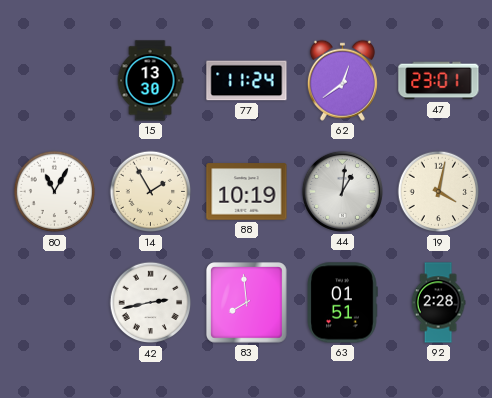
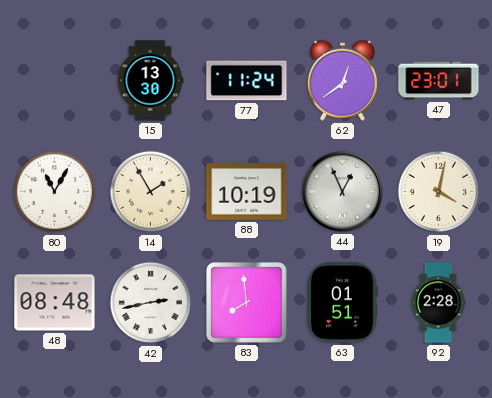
44: 1:01 -> 12:56
48: none -> 08:48
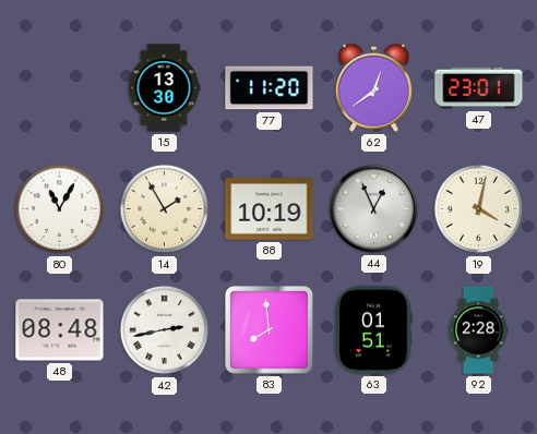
77: 11:24 -> 11:20
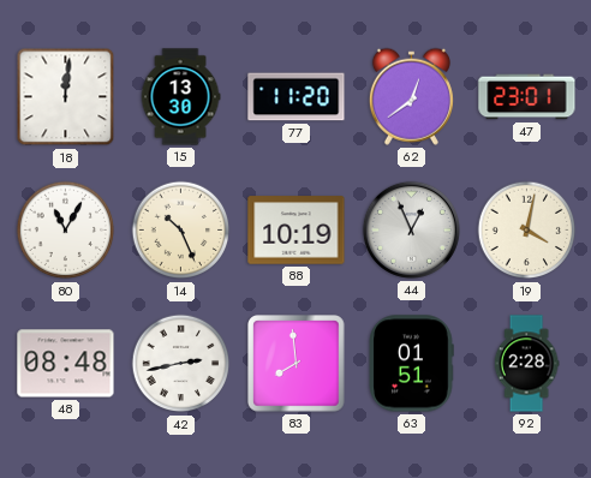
18: none -> 12:01
14: 1:55 -> 10:26
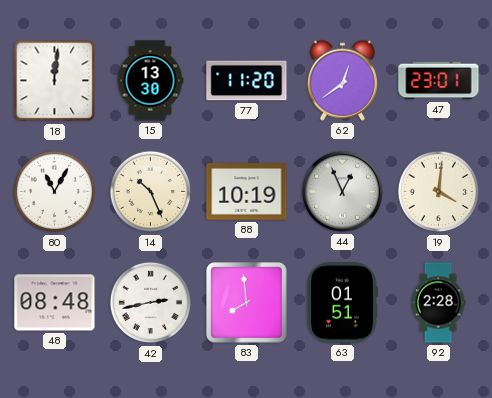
19: 4:02 -> 4:01
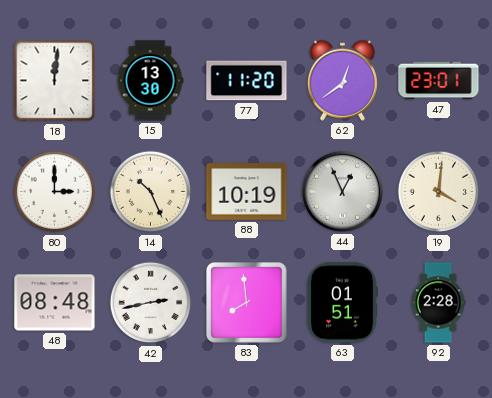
80: 11:05 -> 3:00
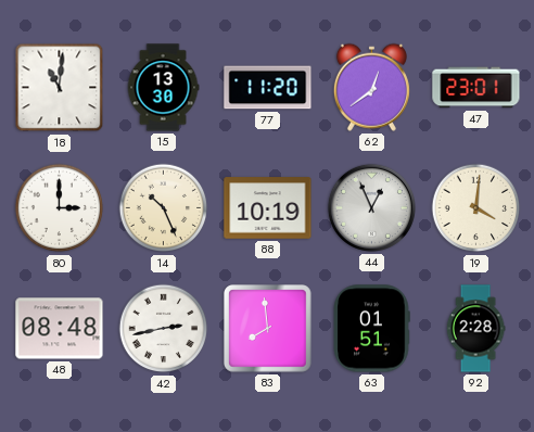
18: 12:01 -> 11:01
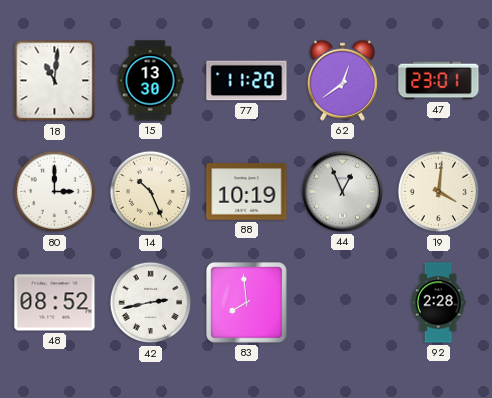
48: 08:48 -> 08:52
63: 01:51 -> none
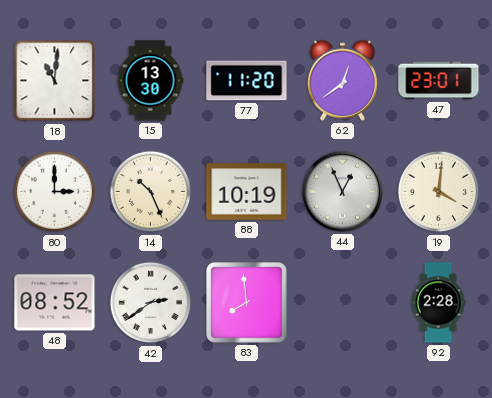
42: 2:43 -> 2:39
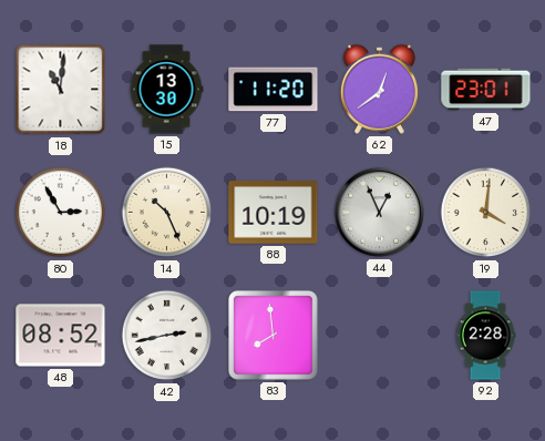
80: 3:00 -> 2:55
42: 2:39 -> 2:43
